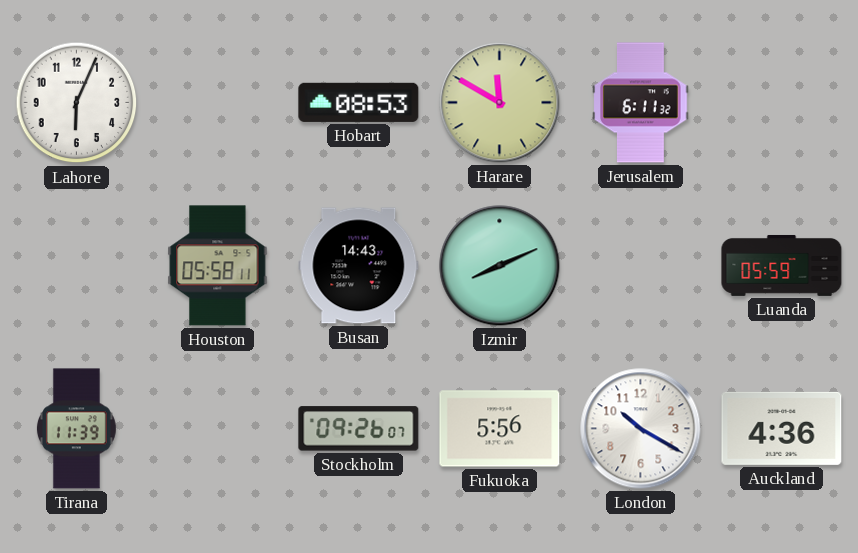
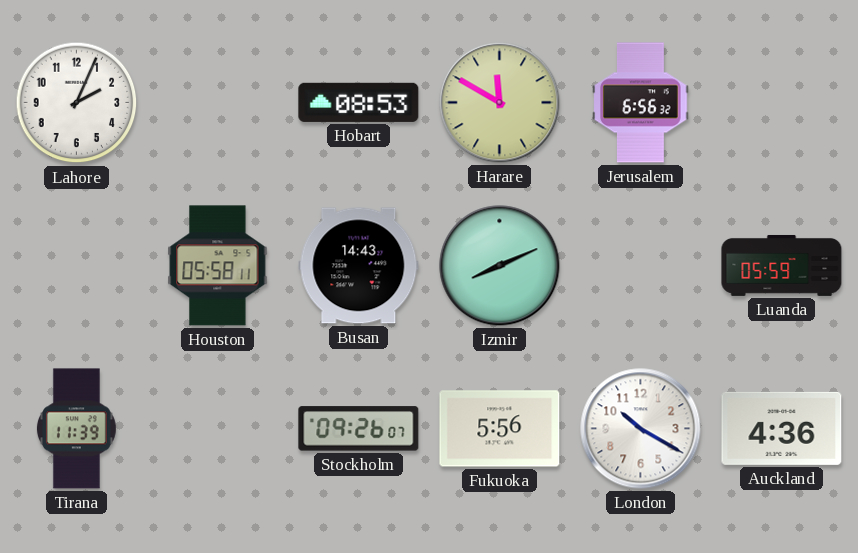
Lahore: 6:04 -> 2:04
Jerusalem: 6:11 -> 6:56
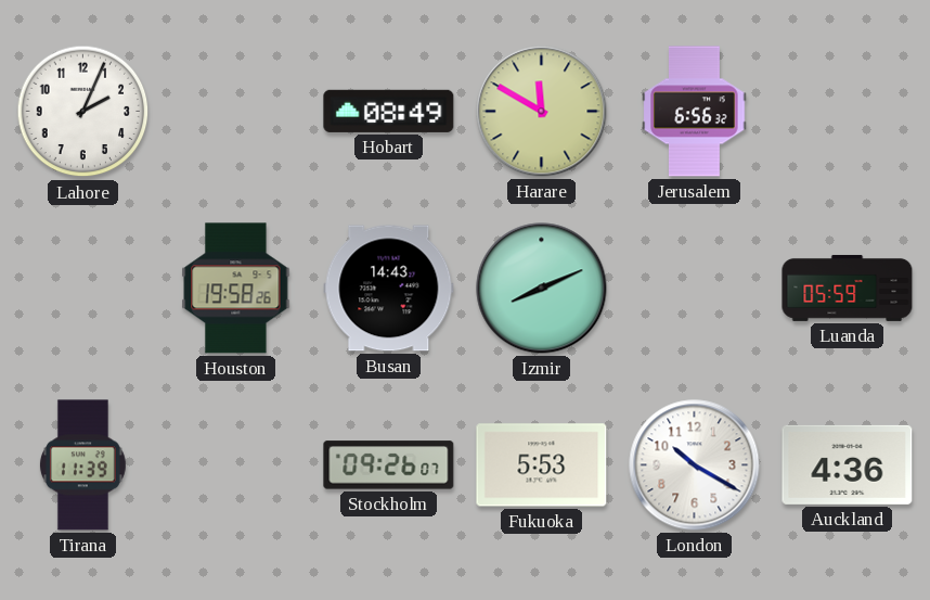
Hobart: 08:53 -> 08:49
Houston: 05:58 -> 19:58
Fukuoka: 5:56 -> 5:53
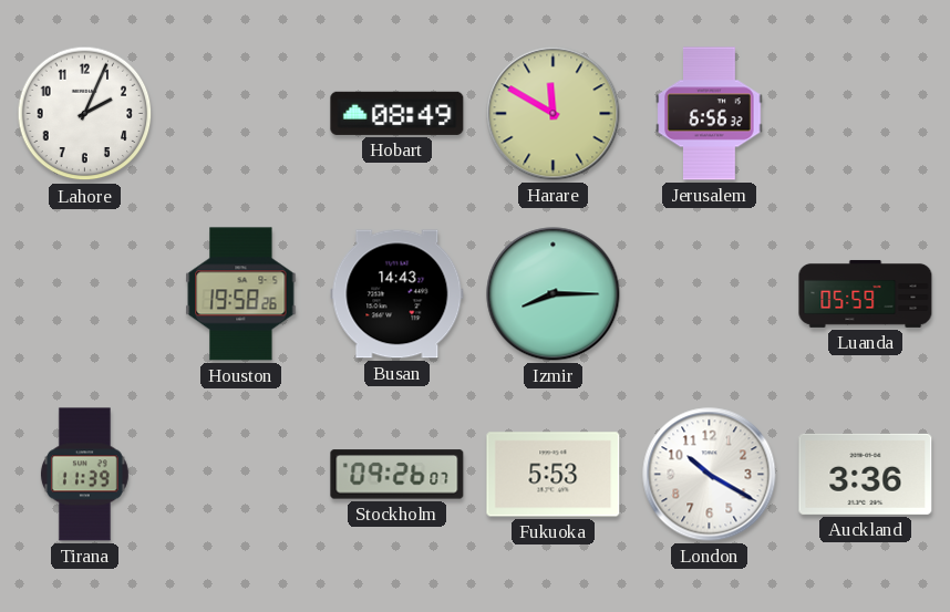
Izmir: 8:11 -> 8:15
Auckland: 4:36 -> 3:36
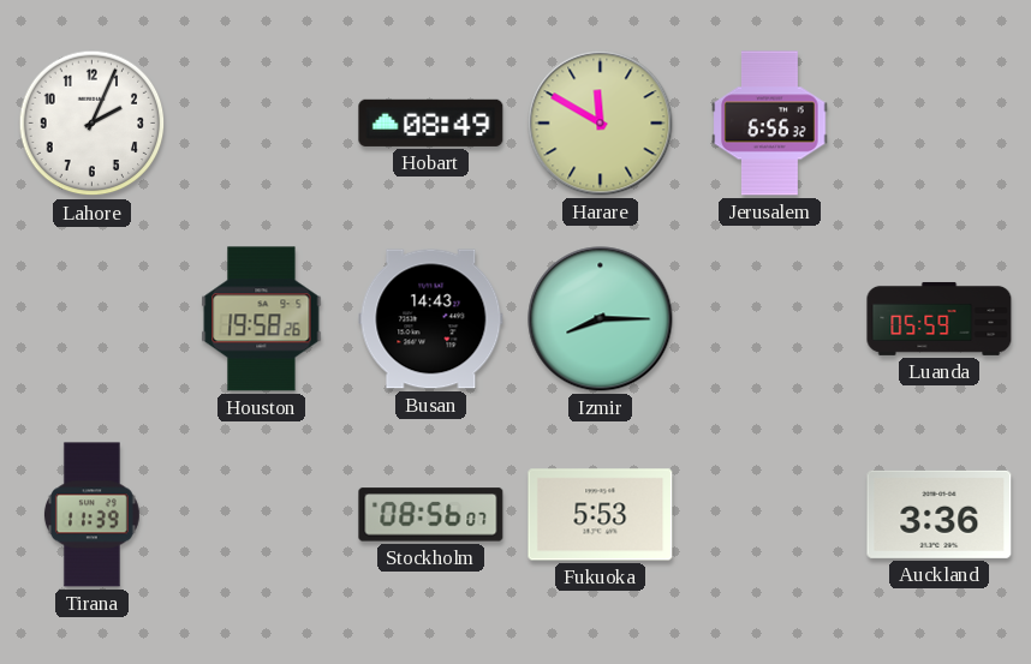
Stockholm: 09:26 -> 08:56
London: 10:20 -> none
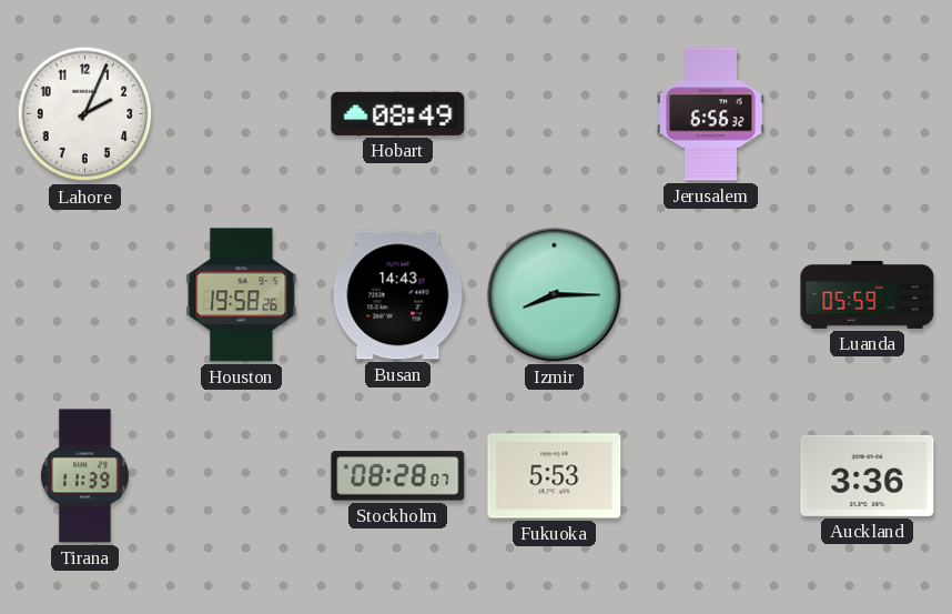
Harare: 11:50 -> none
Stockholm: 08:56 -> 08:28
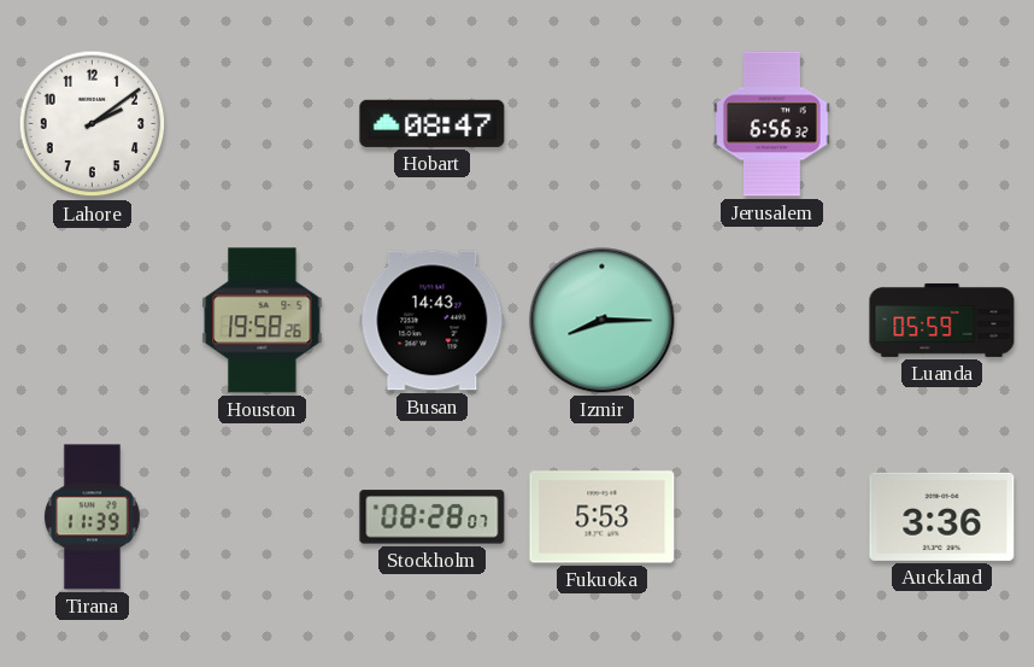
Lahore: 2:04 -> 2:09
Hobart: 08:49 -> 08:47
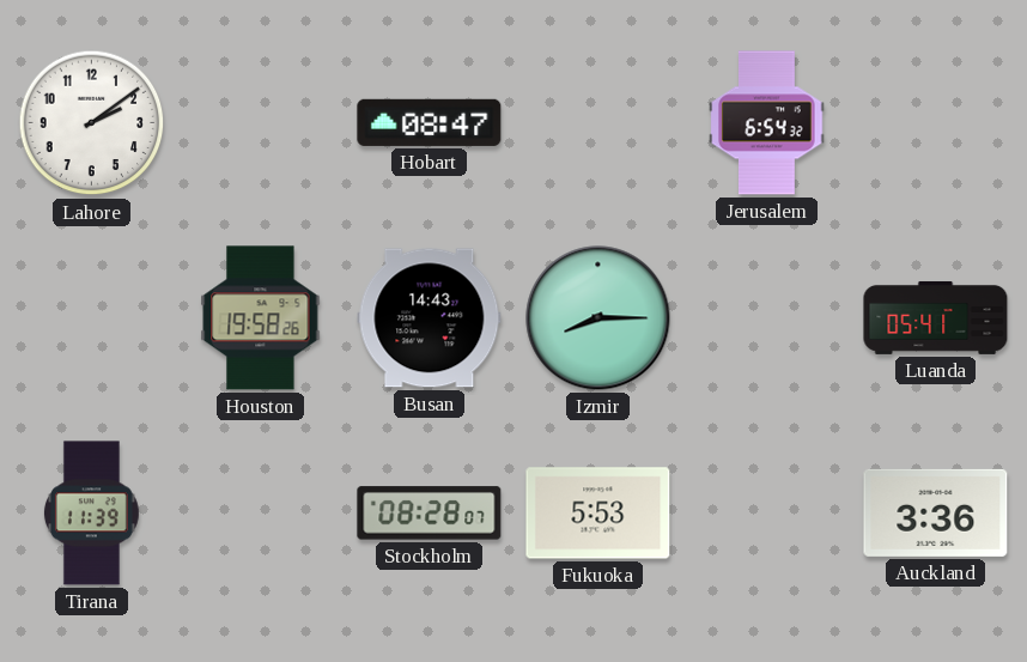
Jerusalem: 6:56 -> 6:54
Luanda: 05:59 -> 05:41
